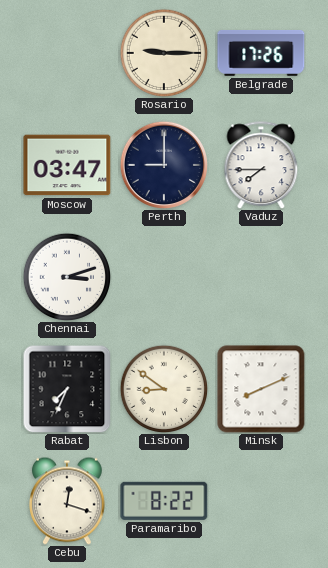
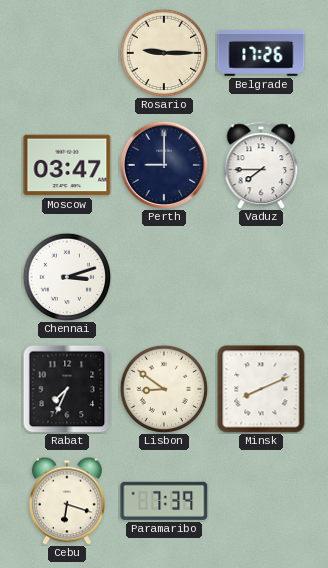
Cebu: 12:18 -> 6:18
Paramaribo: 8:22 -> 7:39
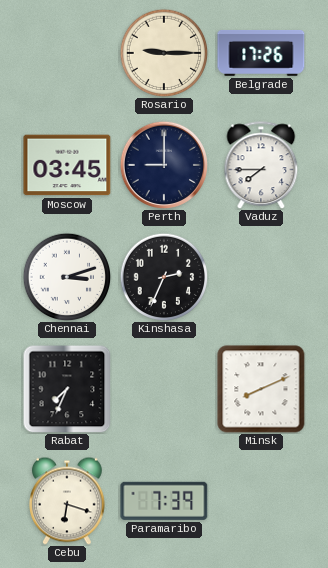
Moscow: 03:47 -> 03:45
Kinshasa: none -> 2:34
Lisbon: 8:51 -> none
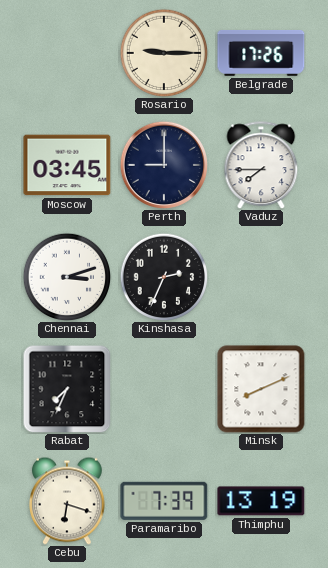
Thimphu: none -> 13:19
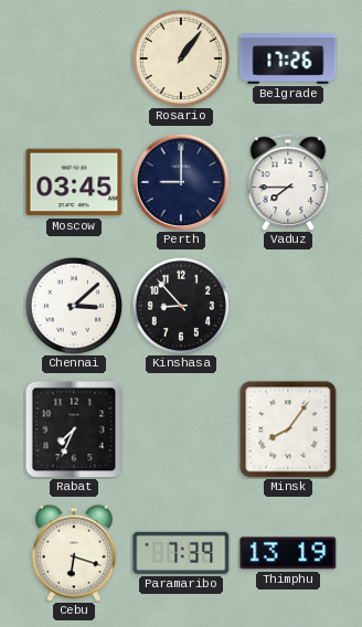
Rosario: 9:15 -> 1:06
Chennai: 3:12 -> 3:08
Kinshasa: 2:34 -> 8:53
Minsk: 8:11 -> 8:06
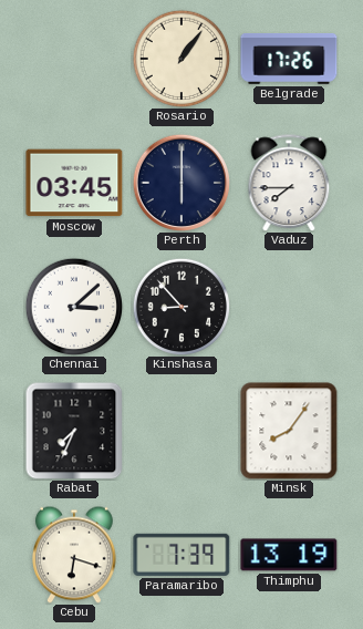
Perth: 9:00 -> 6:00
